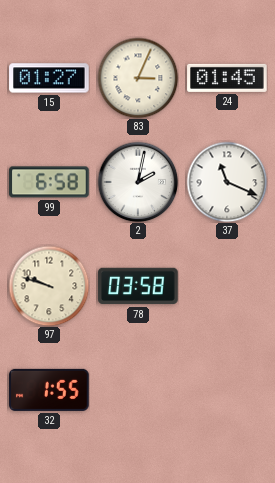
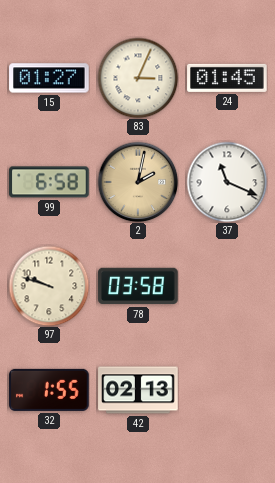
2 dial: white -> champagne
42: none -> 02:13
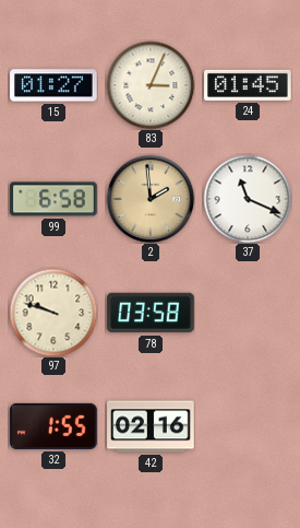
2: 2:02 -> 1:59
42: 02:13 -> 02:16
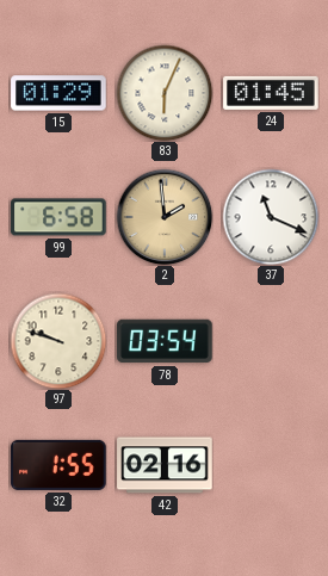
15: 01:27 -> 01:29
83: 3:04 -> 6:04
78: 03:58 -> 03:54
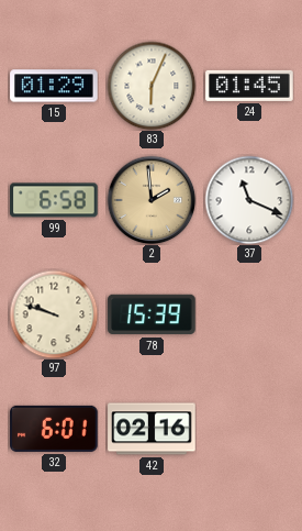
78: 03:54 -> 15:39
32: 1:55 -> 6:01
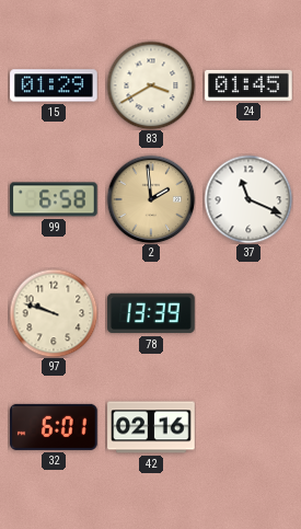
83: 6:04 -> 3:40
78: 15:39 -> 13:39
